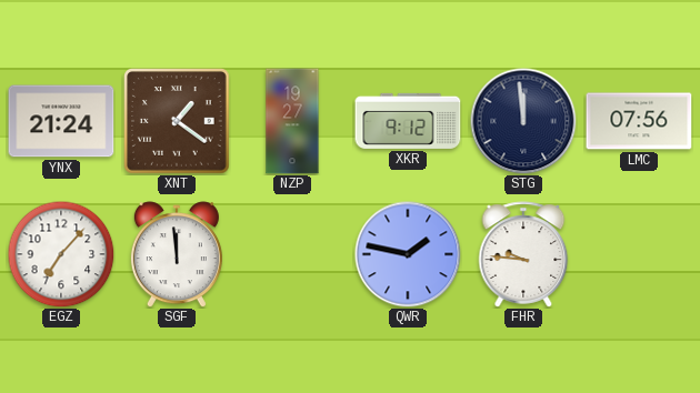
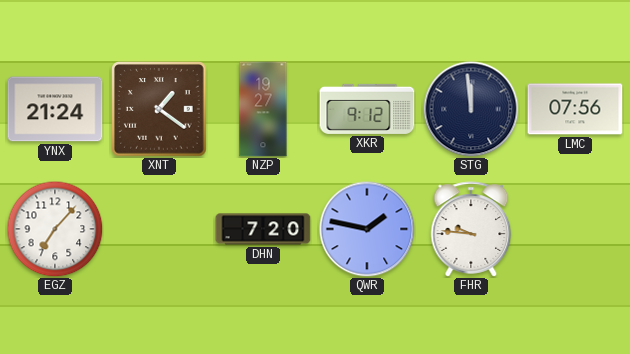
SGF: 11:59 -> none
DHN: none -> 7:20
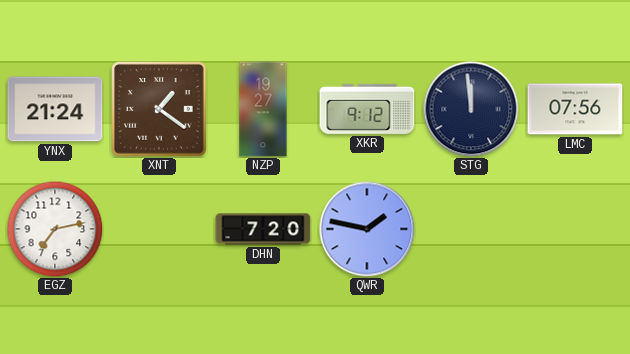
EGZ: 7:07 -> 7:13
FHR: 9:46 -> none
